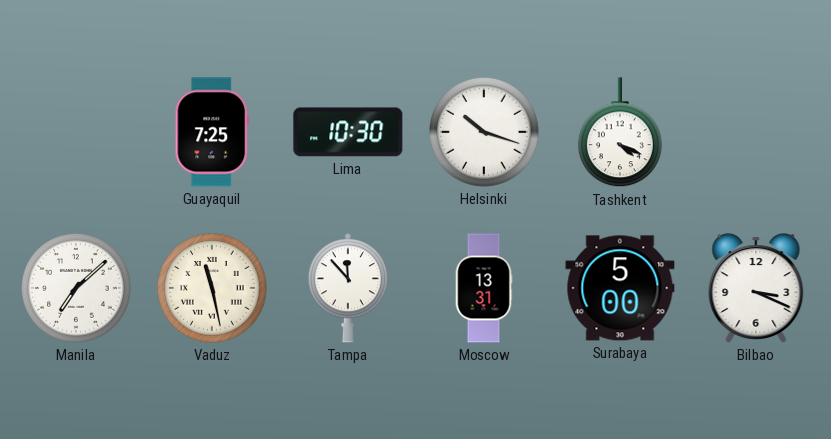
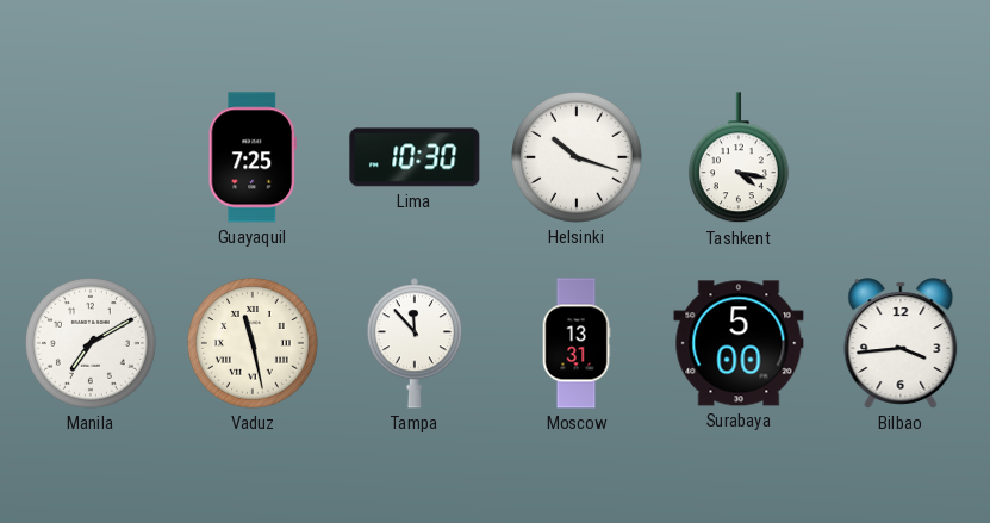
Tashkent: 4:19 -> 4:17
Manila: 7:08 -> 7:10
Bilbao: 3:19 -> 3:44
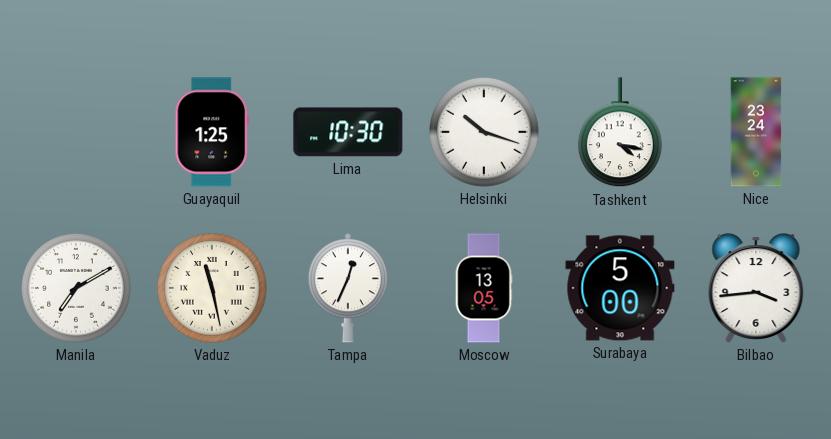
Guayaquil: 7:25 -> 1:25
Nice: none -> 23:24
Tampa: 11:53 -> 12:34
Moscow: 13:31 -> 13:05
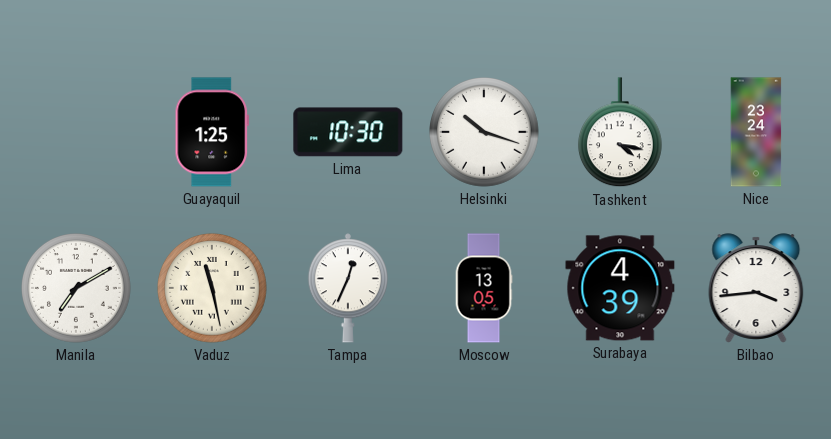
Surabaya: 5:00 -> 4:39
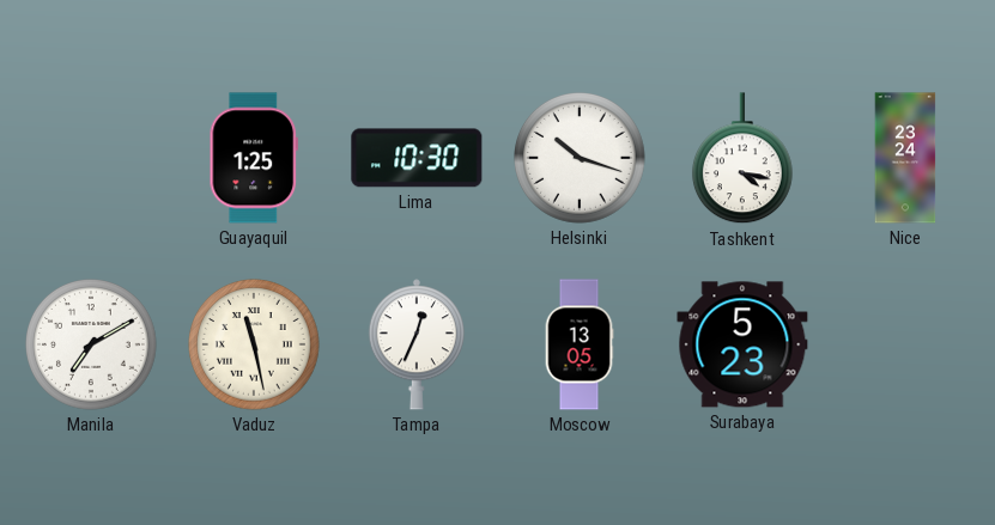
Surabaya: 4:39 -> 5:23
Bilbao: 3:44 -> none
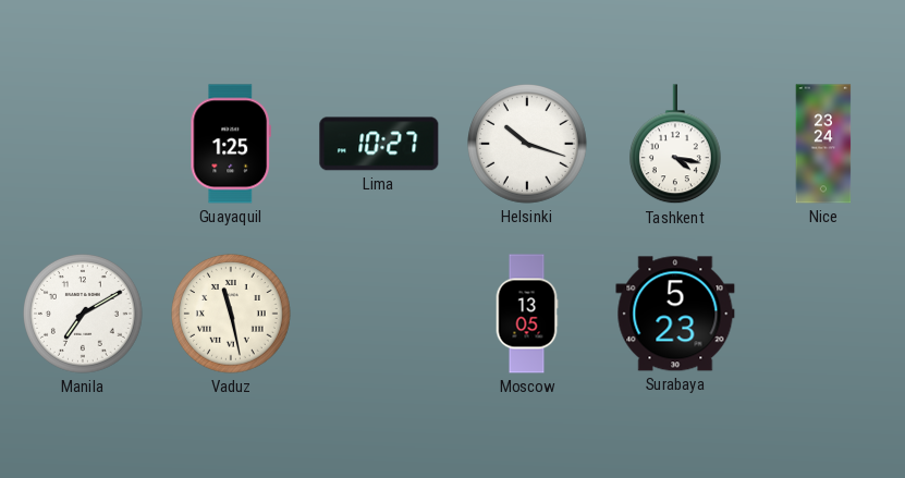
Lima: 10:30 -> 10:27
Tampa: 12:34 -> none
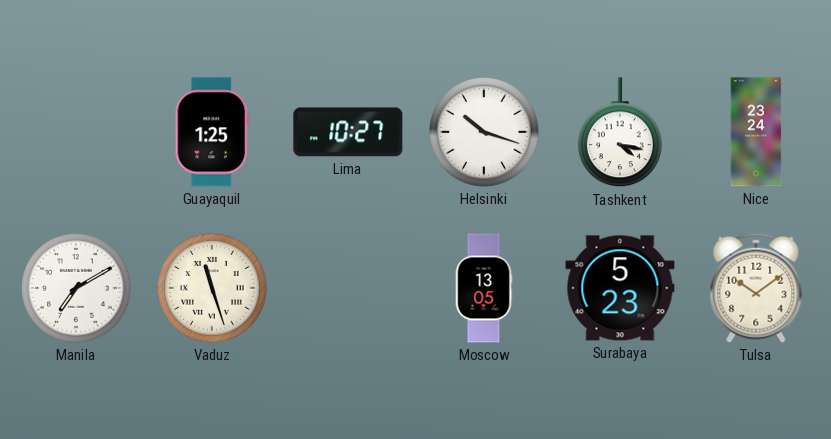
Vaduz: 11:28 -> 11:27
Tulsa: none -> 10:09
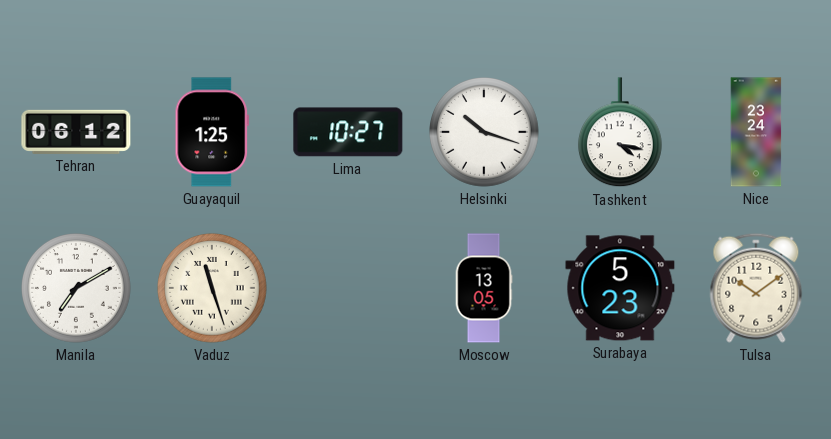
Tehran: none -> 06:12
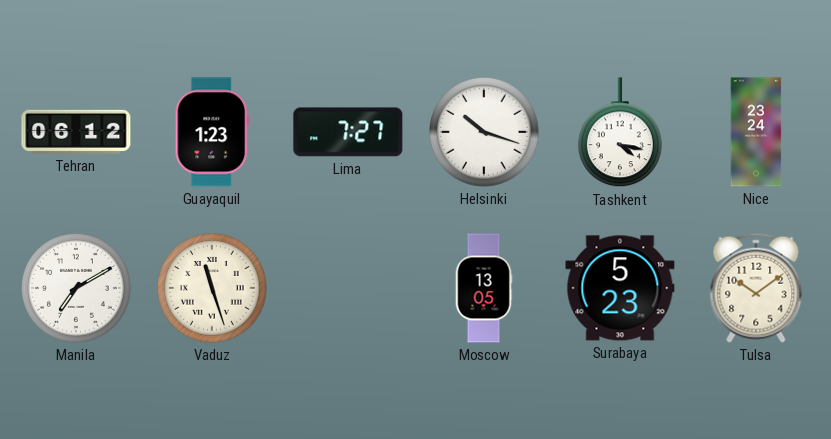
Guayaquil: 1:25 -> 1:23
Lima: 10:27 -> 7:27
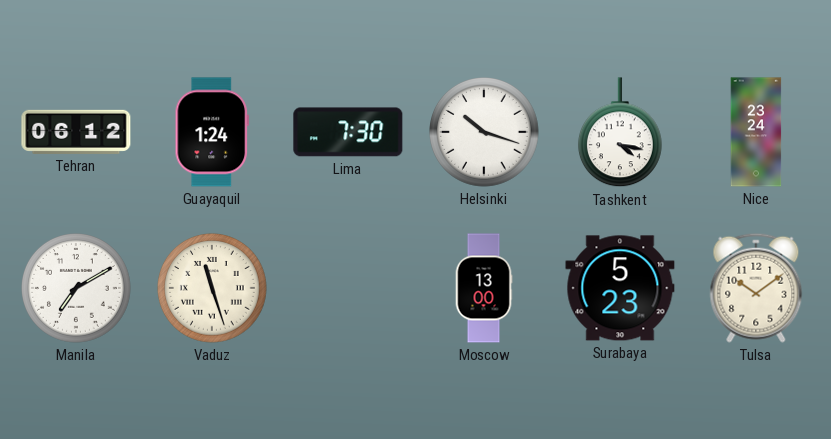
Guayaquil: 1:23 -> 1:24
Lima: 7:27 -> 7:30
Moscow: 13:05 -> 13:00
